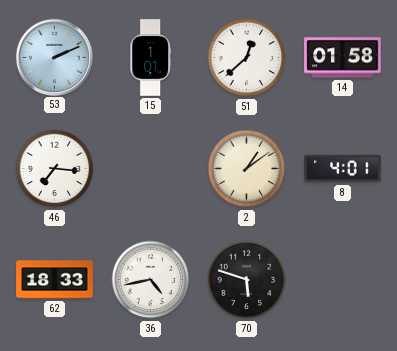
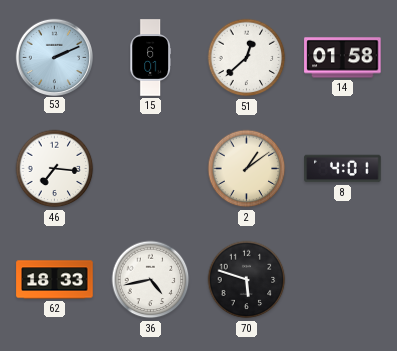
15: 1:01 -> 6:01
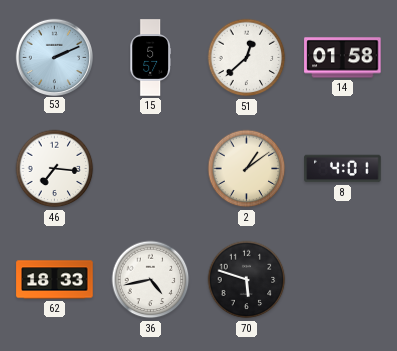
15: 6:01 -> 5:57
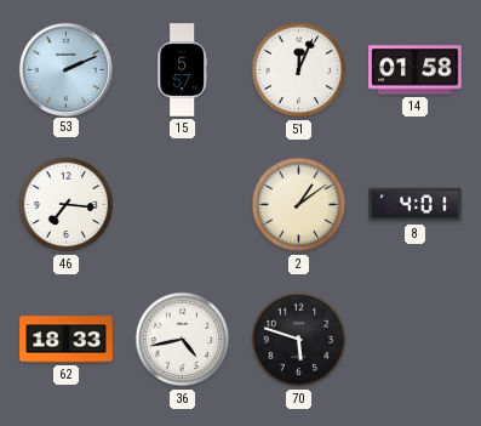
51: 12:38 -> 12:04
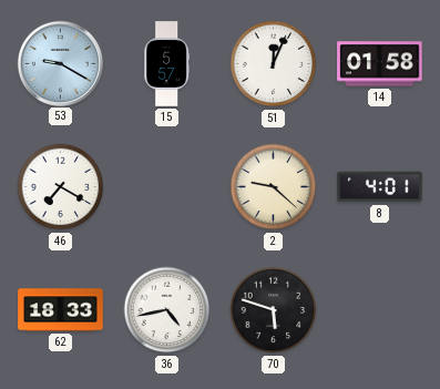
53: 2:11 -> 9:20
46: 7:16 -> 7:20
2: 1:09 -> 9:22
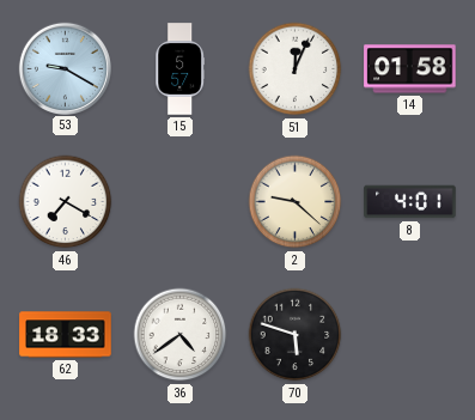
36: 4:43 -> 4:39
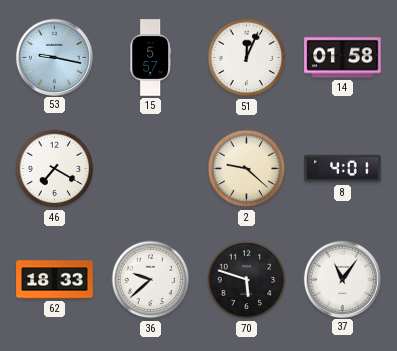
53: 9:20 -> 9:17
36: 4:39 -> 9:38
37: none -> 11:06
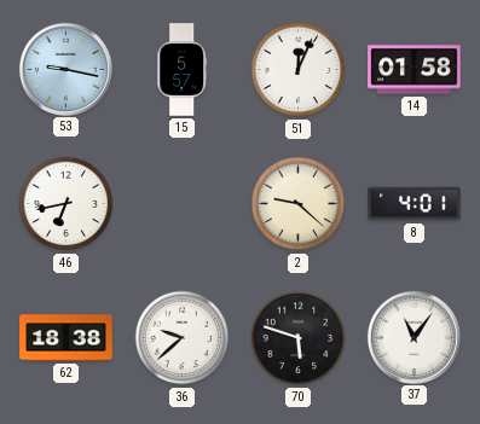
46: 7:20 -> 6:43
62: 18:33 -> 18:38
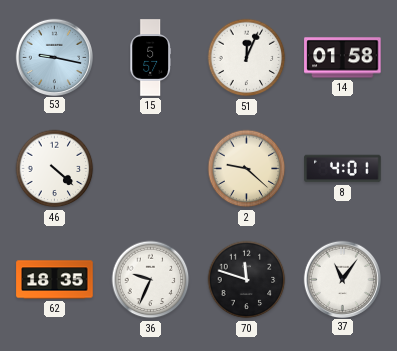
46: 6:43 -> 4:22
62: 18:38 -> 18:35
36: 9:38 -> 9:34
70: 5:48 -> 11:48
